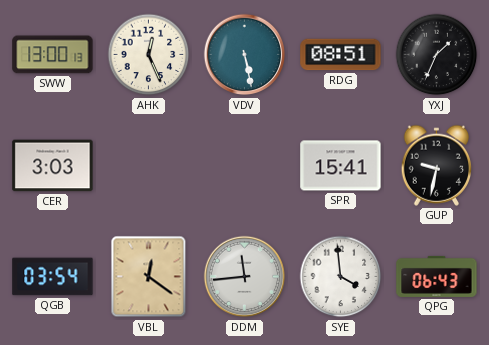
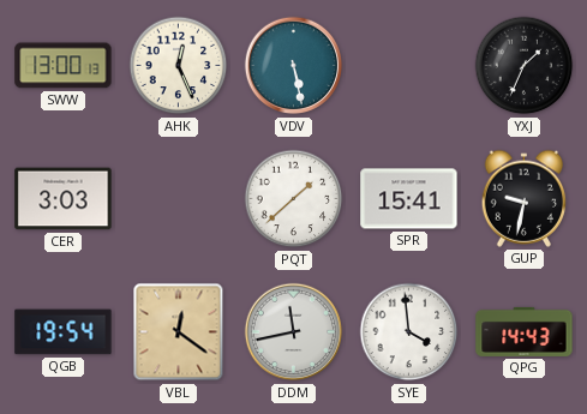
RDG: 08:51 -> none
PQT: none -> 1:38
QGB: 03:54 -> 19:54
DDM: 11:44 -> 11:43
QPG: 06:43 -> 14:43
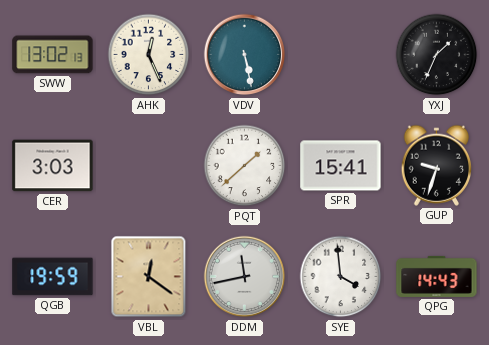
SWW: 13:00 -> 13:02
GUP: 9:32 -> 9:33
QGB: 19:54 -> 19:59
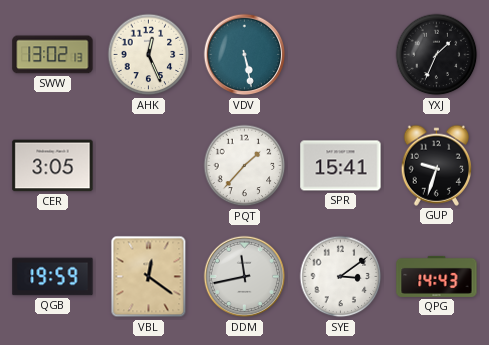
CER: 3:03 -> 3:05
PQT: 1:38 -> 1:37
SYE: 3:59 -> 3:09
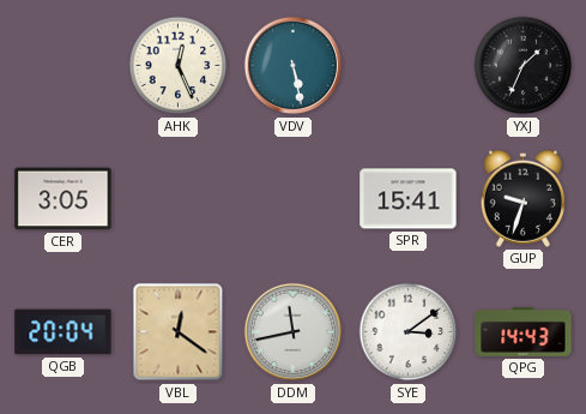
SWW: 13:02 -> none
PQT: 1:37 -> none
QGB: 19:59 -> 20:04
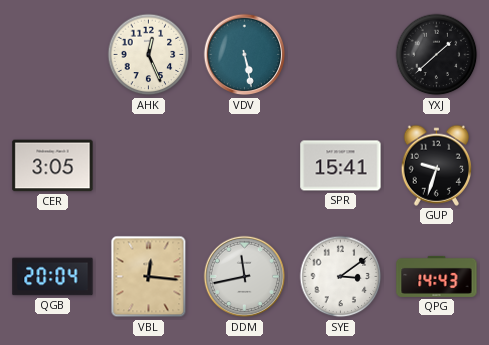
YXJ: 1:34 -> 1:38
VBL: 12:21 -> 12:16
